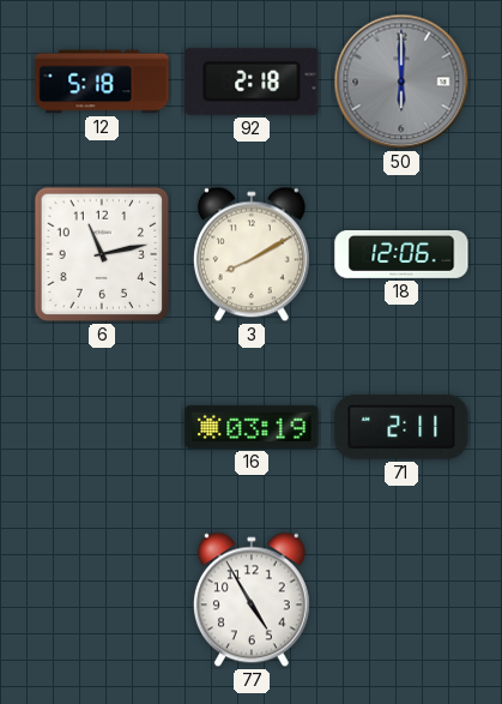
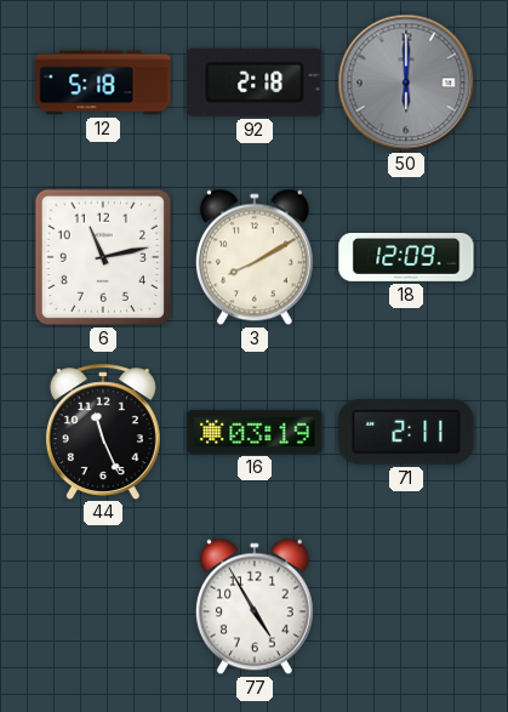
18: 12:06 -> 12:09
44: none -> 11:26
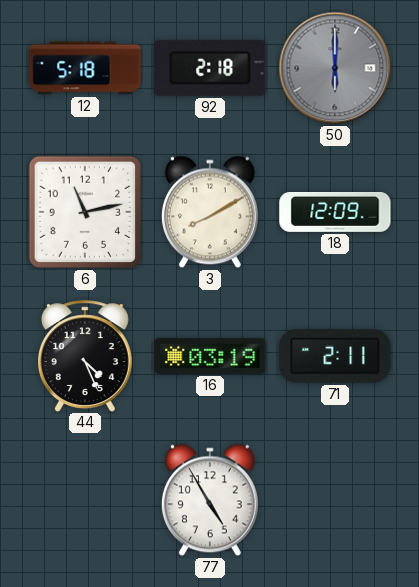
44: 11:26 -> 4:26
